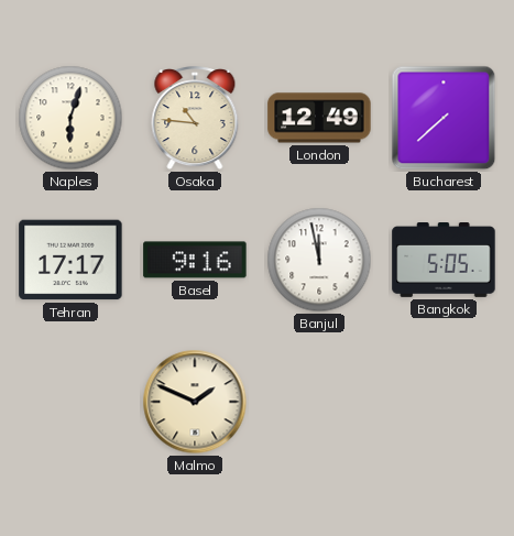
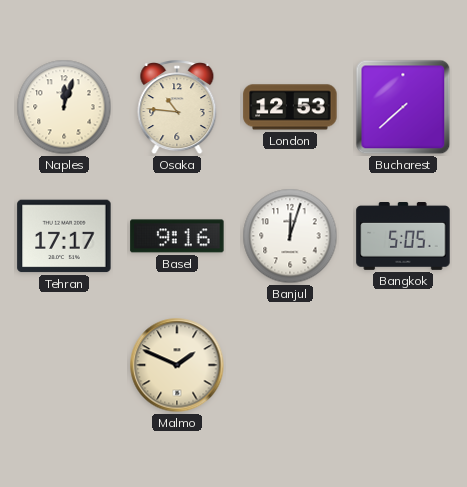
Naples: 6:03 -> 12:03
London: 12:49 -> 12:53
Banjul: 11:58 -> 12:03
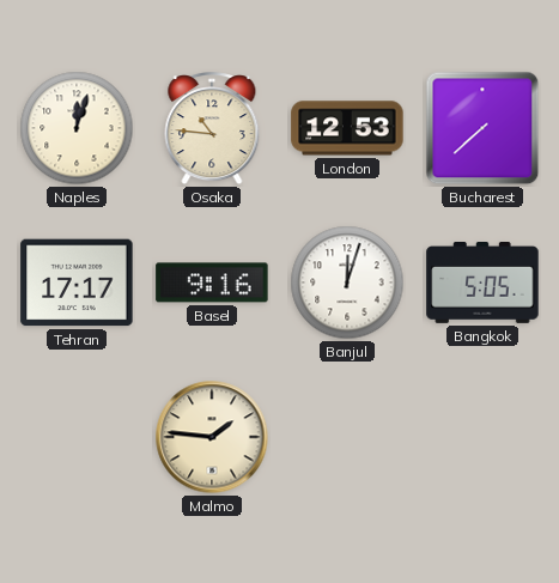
Malmo: 1:49 -> 1:46
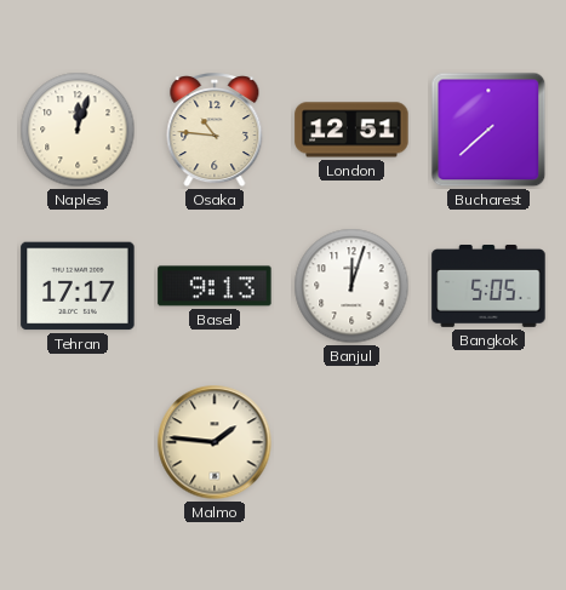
London: 12:53 -> 12:51
Basel: 9:16 -> 9:13
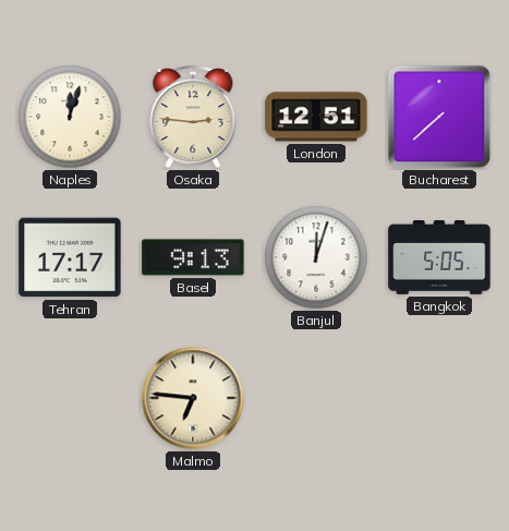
Osaka: 10:46 -> 2:46
Malmo: 1:46 -> 6:46
